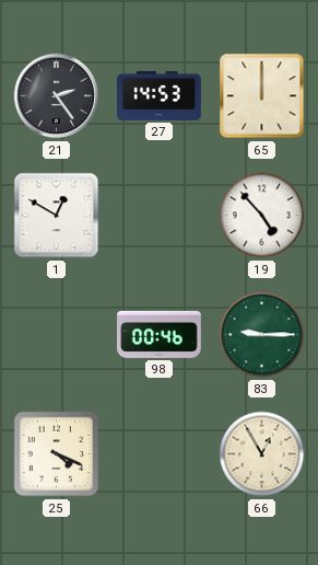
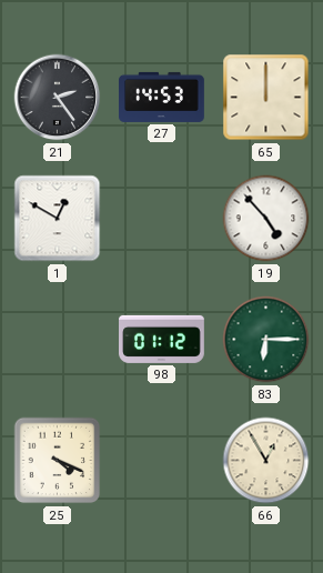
98: 00:46 -> 01:12
83: 9:15 -> 6:15
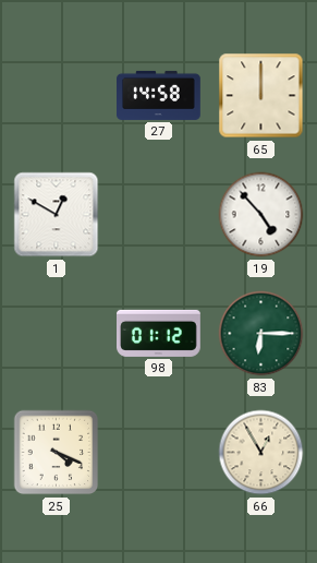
21: 2:24 -> none
27: 14:53 -> 14:58
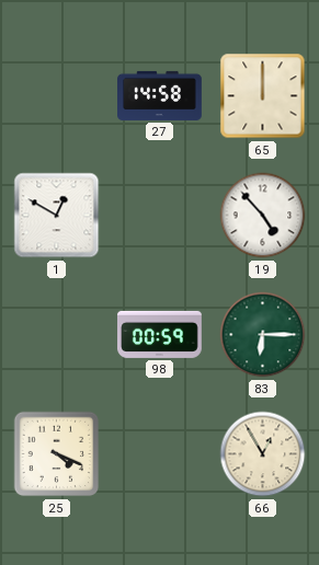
98: 01:12 -> 00:59
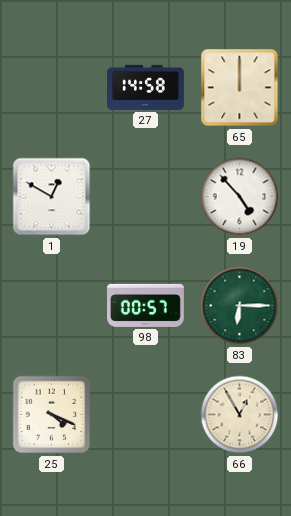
98: 00:59 -> 00:57
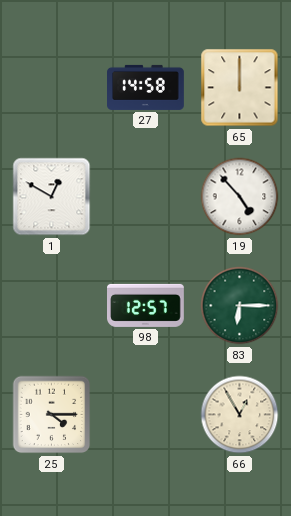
98: 00:57 -> 12:57
25: 4:19 -> 4:15
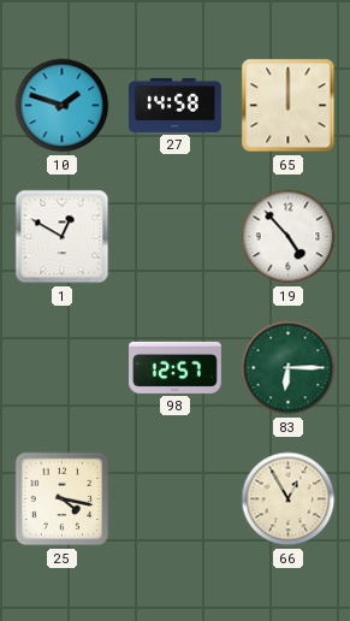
10: none -> 1:48
25: 4:15 -> 4:17
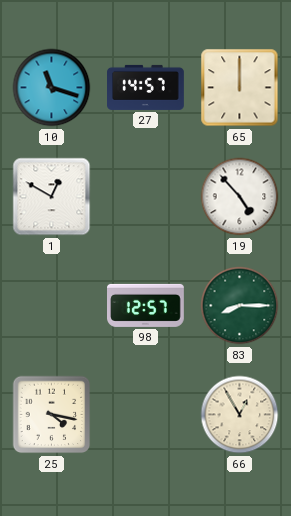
10: 1:48 -> 11:18
27: 14:58 -> 14:57
83: 6:15 -> 8:15
